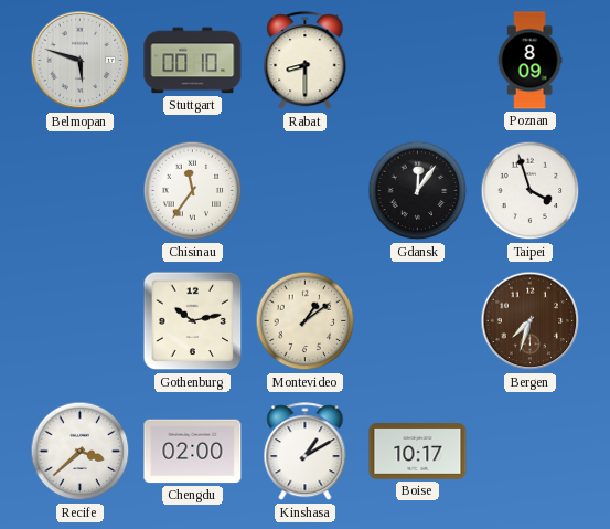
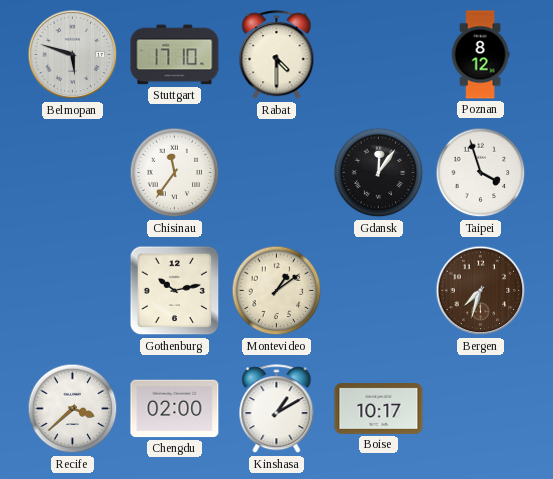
Stuttgart: 00:10 -> 17:10
Rabat: 8:30 -> 4:30
Poznan: 8:09 -> 8:12
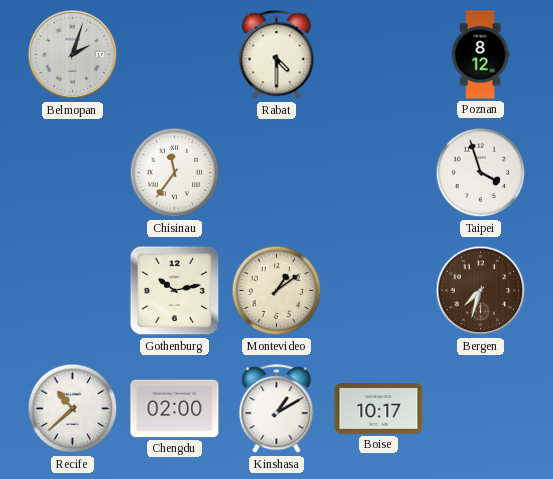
Belmopan: 5:48 -> 2:03
Stuttgart: 17:10 -> none
Gdansk: 12:06 -> none
Recife: 3:38 -> 10:38
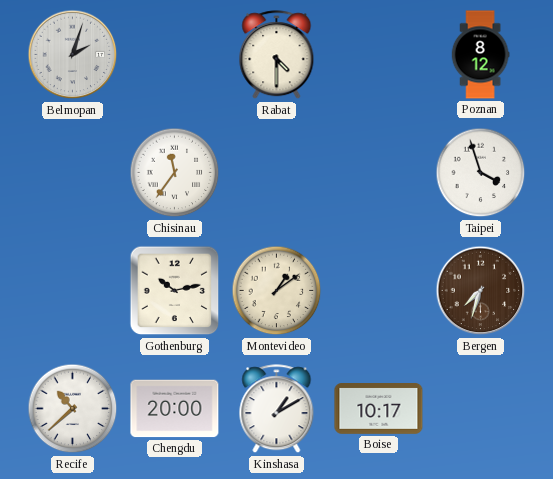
Chengdu: 02:00 -> 20:00
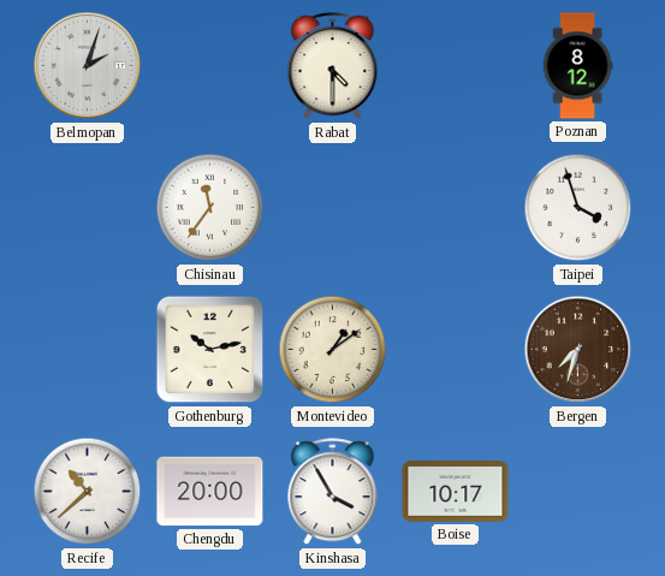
Kinshasa: 1:10 -> 3:55
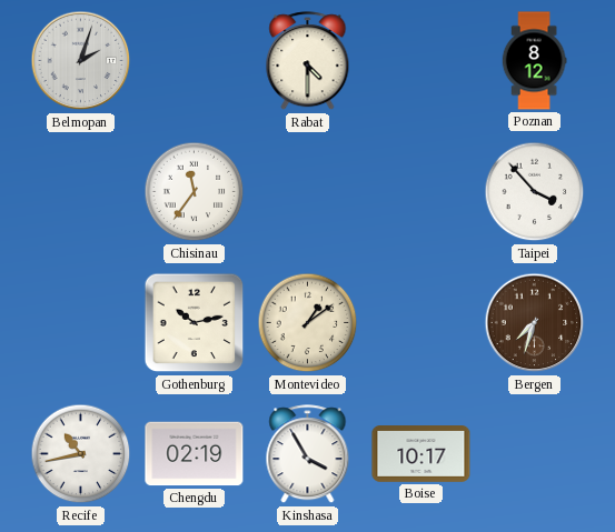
Taipei: 3:57 -> 3:53
Recife: 10:38 -> 10:43
Chengdu: 20:00 -> 02:19
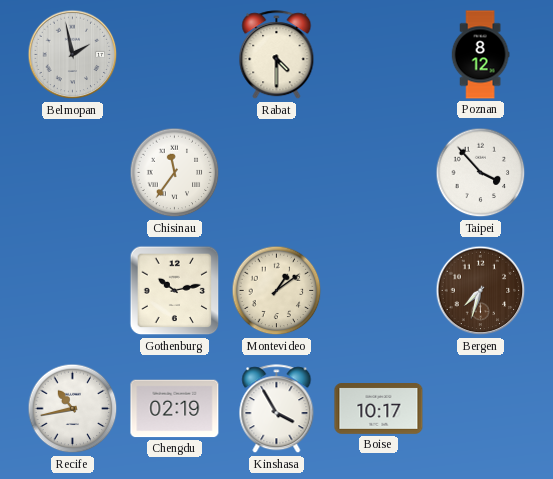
Belmopan: 2:03 -> 1:58
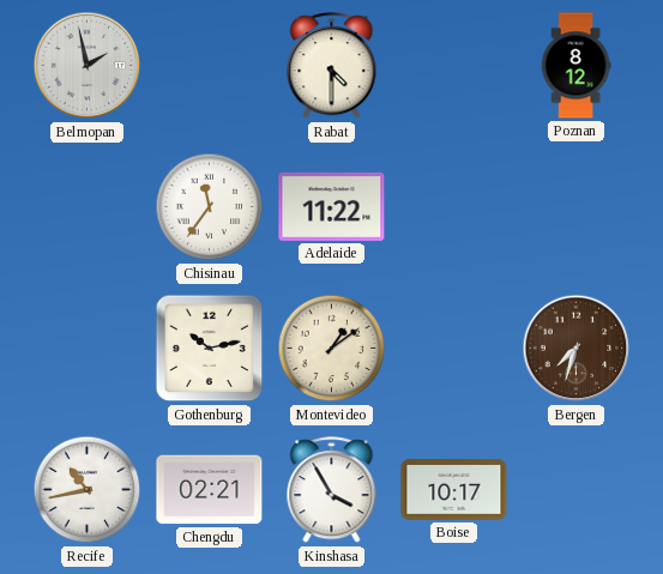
Adelaide: none -> 11:22
Taipei: 3:53 -> none
Chengdu: 02:19 -> 02:21
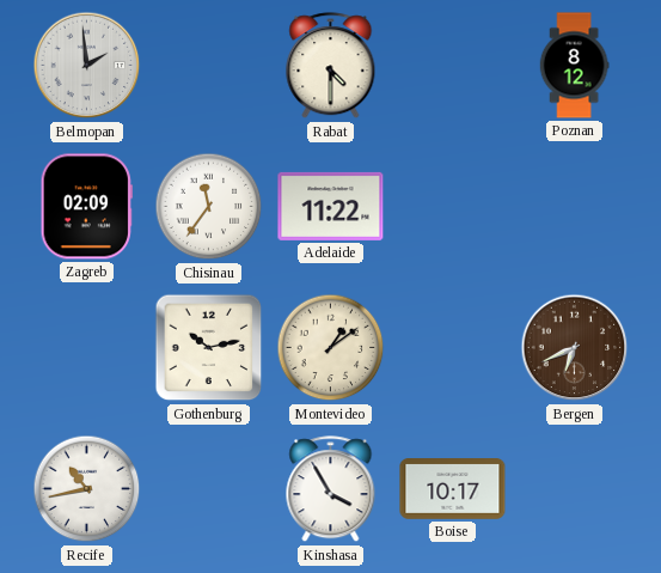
Belmopan: 1:58 -> 1:59
Zagreb: none -> 02:09
Bergen: 7:33 -> 6:41
Chengdu: 02:21 -> none
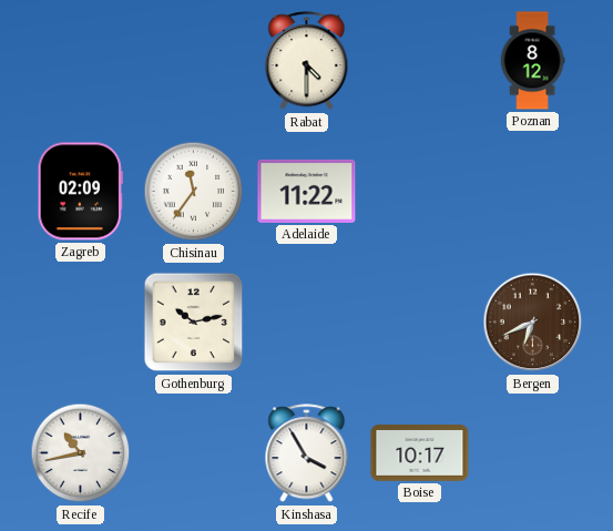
Belmopan: 1:59 -> none
Montevideo: 1:09 -> none
